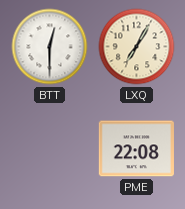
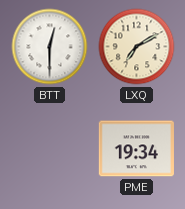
LXQ: 7:05 -> 7:10
PME: 22:08 -> 19:34
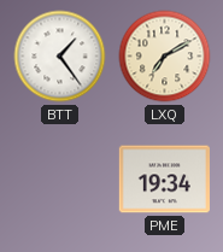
BTT: 12:30 -> 1:24
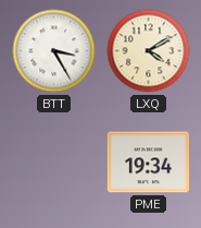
BTT: 1:24 -> 3:25
LXQ: 7:10 -> 4:10
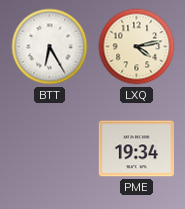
BTT: 3:25 -> 6:25
LXQ: 4:10 -> 4:13
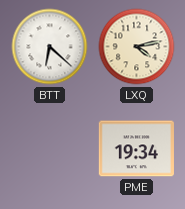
BTT: 6:25 -> 6:22
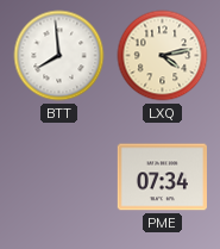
BTT: 6:22 -> 7:59
PME: 19:34 -> 07:34
